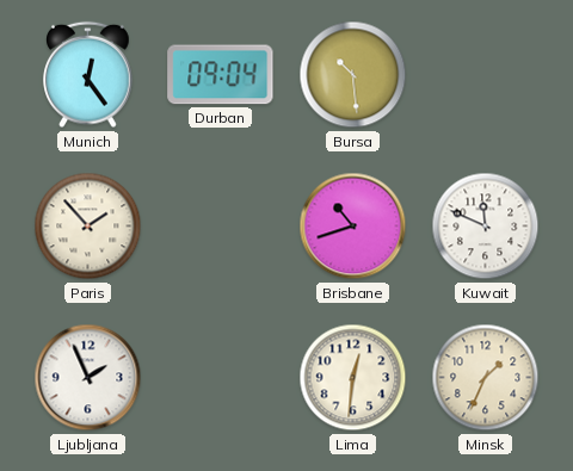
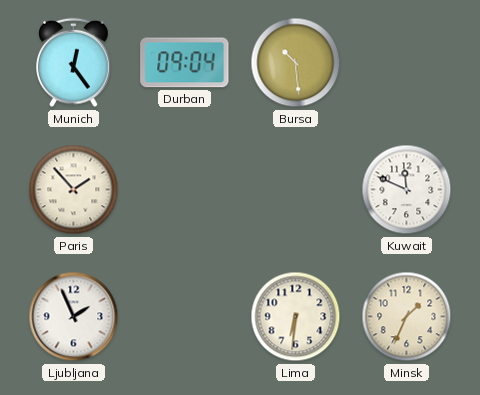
Brisbane: 10:42 -> none
Lima: 12:31 -> 6:31
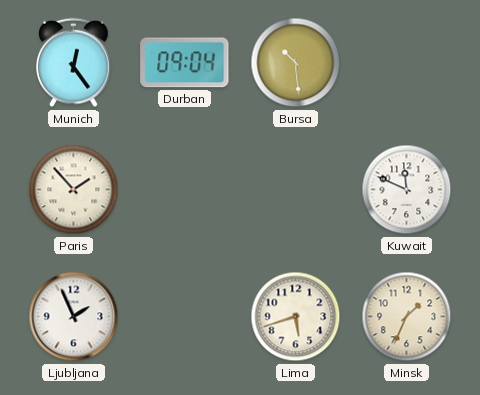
Lima: 6:31 -> 5:42
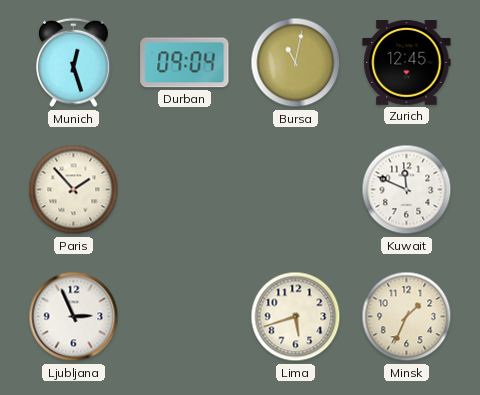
Munich: 12:24 -> 12:27
Bursa: 10:29 -> 11:02
Zurich: none -> 12:45
Ljubljana: 1:56 -> 2:56
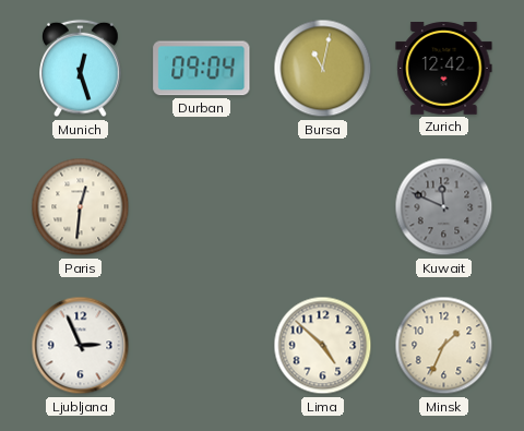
Zurich: 12:45 -> 12:42
Paris: 1:53 -> 12:31
Kuwait dial: white -> grey
Lima: 5:42 -> 4:52
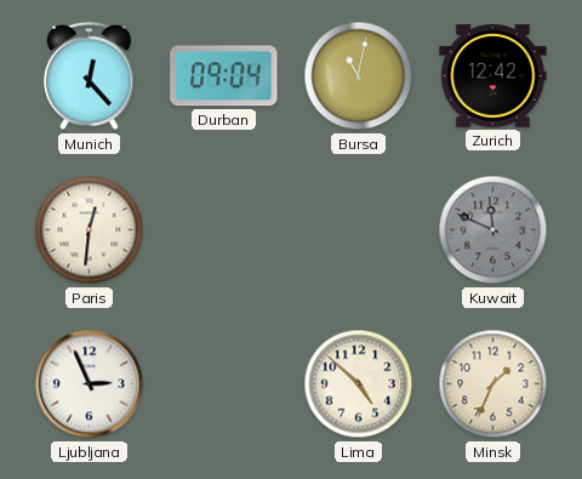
Munich: 12:27 -> 12:23
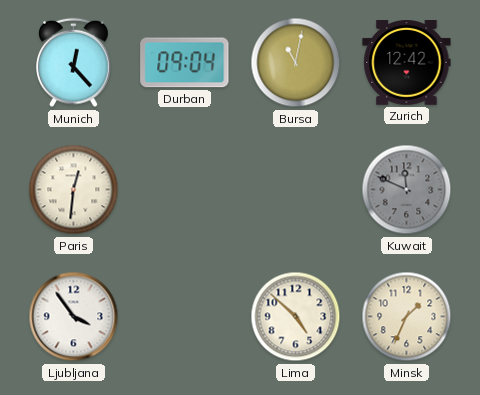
Ljubljana: 2:56 -> 3:54
